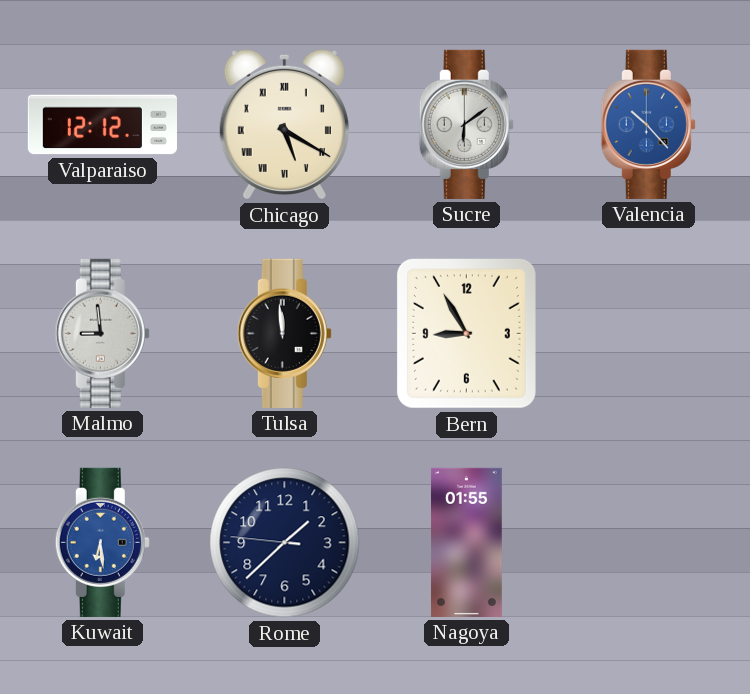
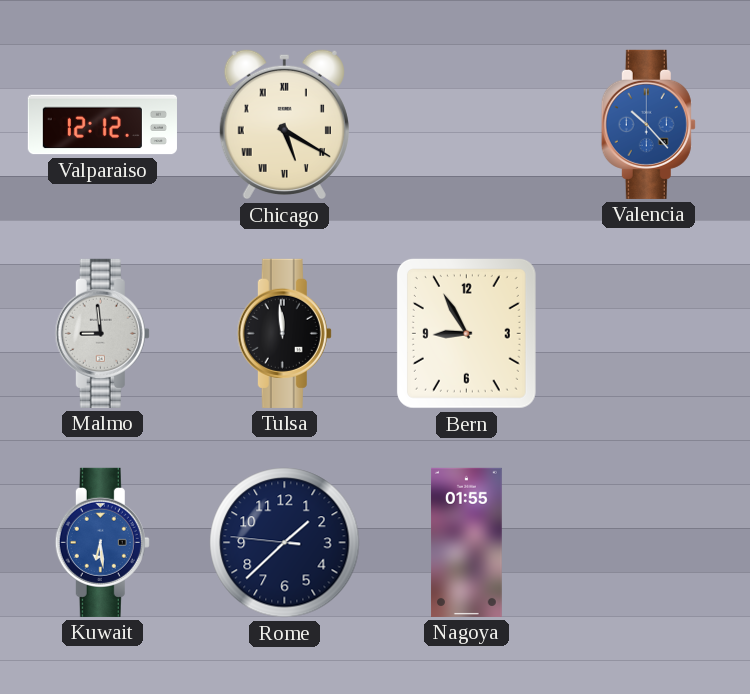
Sucre: 6:09 -> none
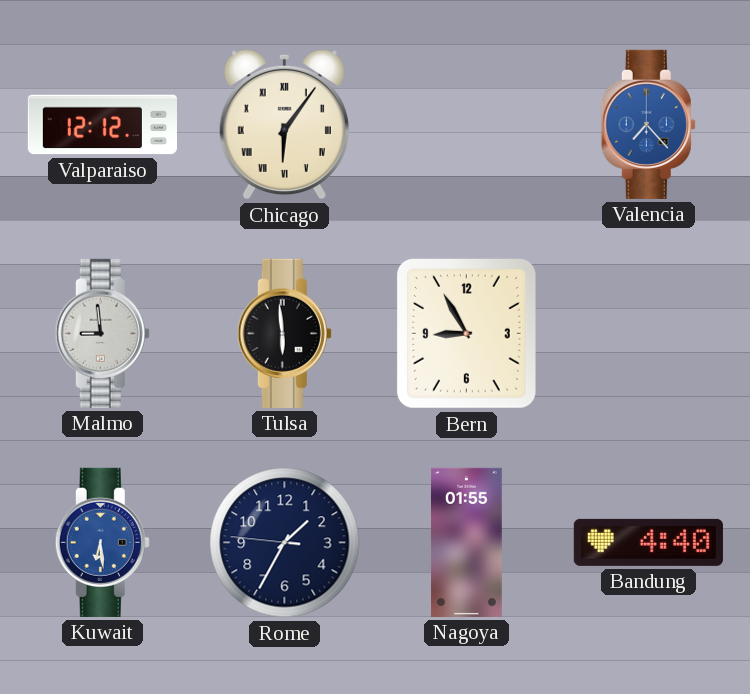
Chicago: 5:20 -> 6:06
Valencia: 10:23 -> 7:23
Tulsa: 11:59 -> 5:59
Rome: 1:37 -> 1:34
Bandung: none -> 4:40
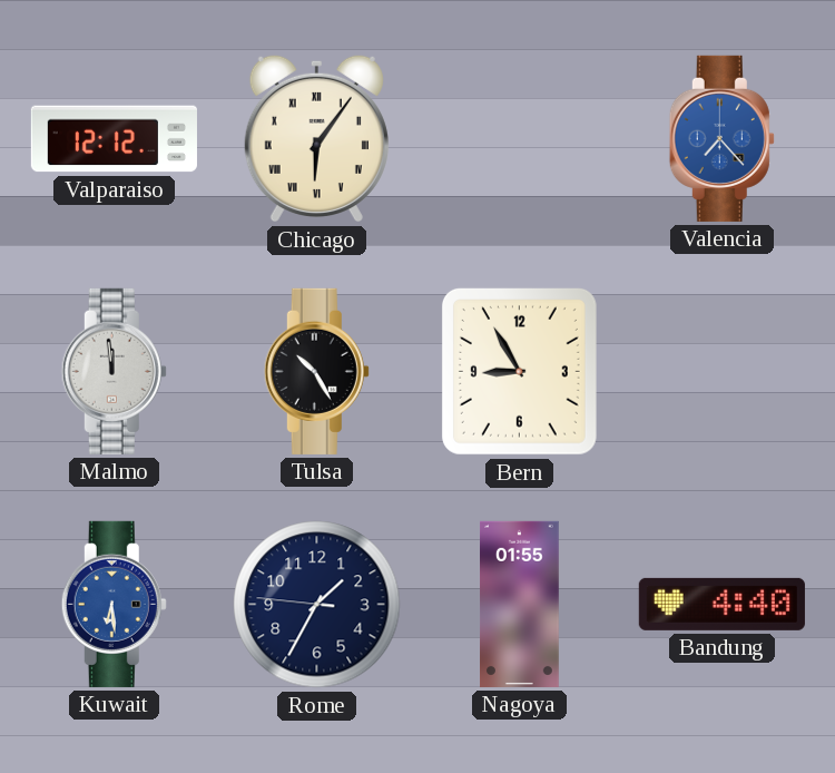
Malmo: 8:59 -> 11:59
Tulsa: 5:59 -> 10:25
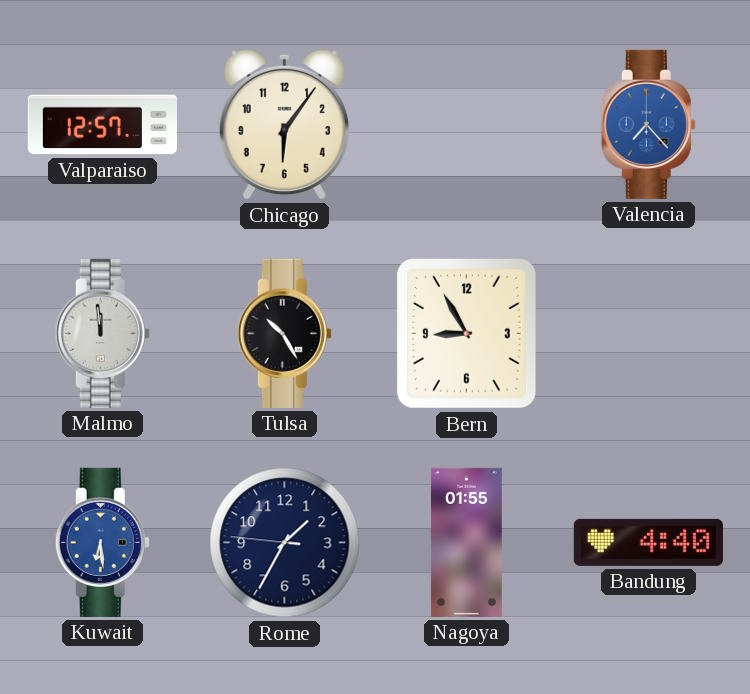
Valparaiso: 12:12 -> 12:57
Chicago numerals: Roman -> Arabic
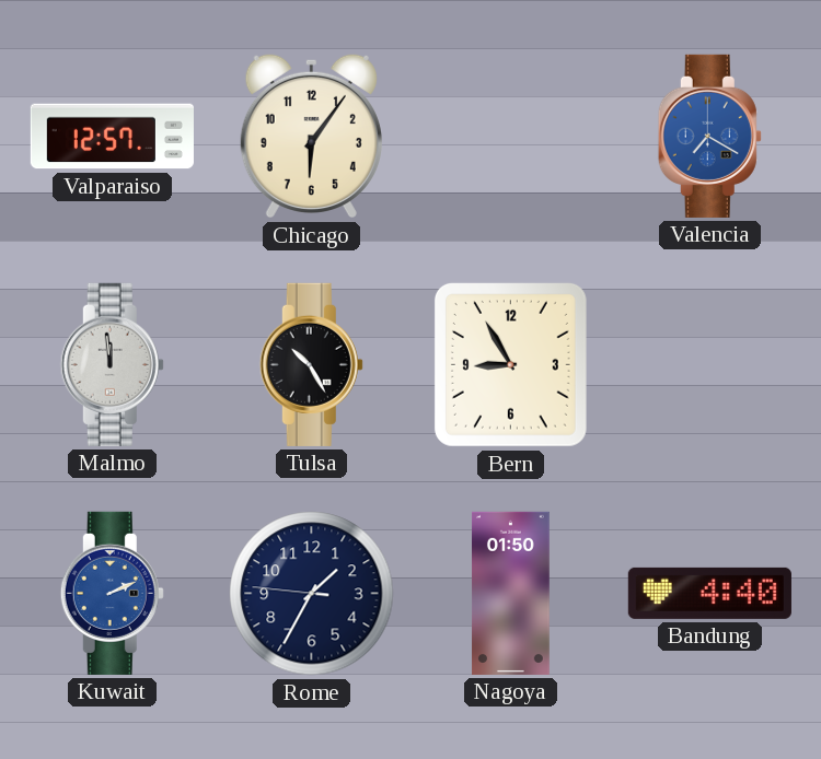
Valencia: 7:23 -> 7:20
Kuwait: 6:29 -> 2:11
Nagoya: 01:55 -> 01:50
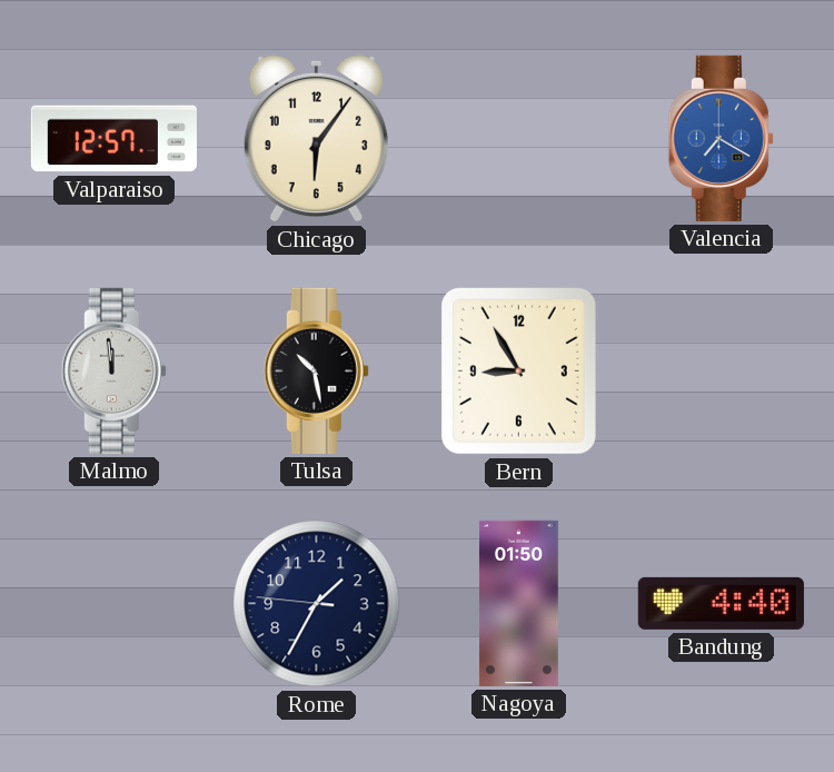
Tulsa: 10:25 -> 10:28
Kuwait: 2:11 -> none
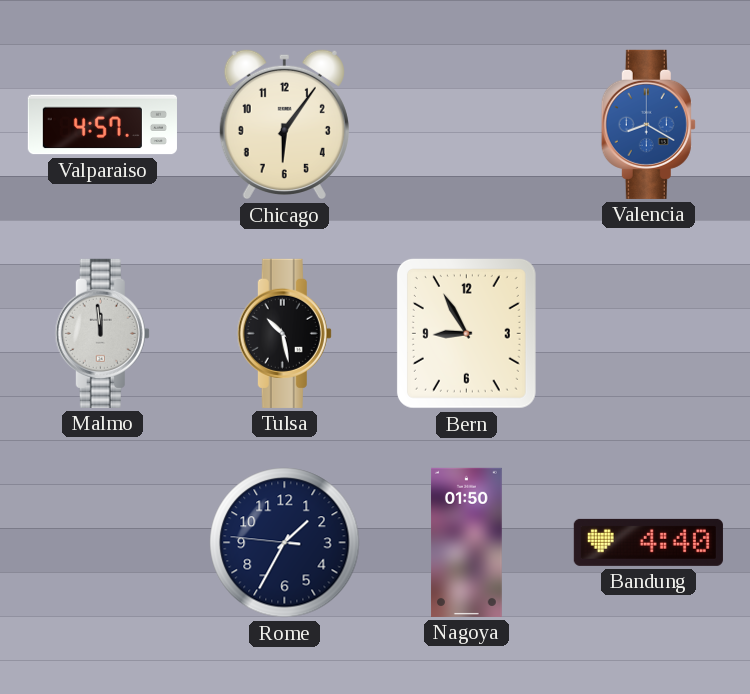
Valparaiso: 12:57 -> 4:57
Valencia: 7:20 -> 8:20
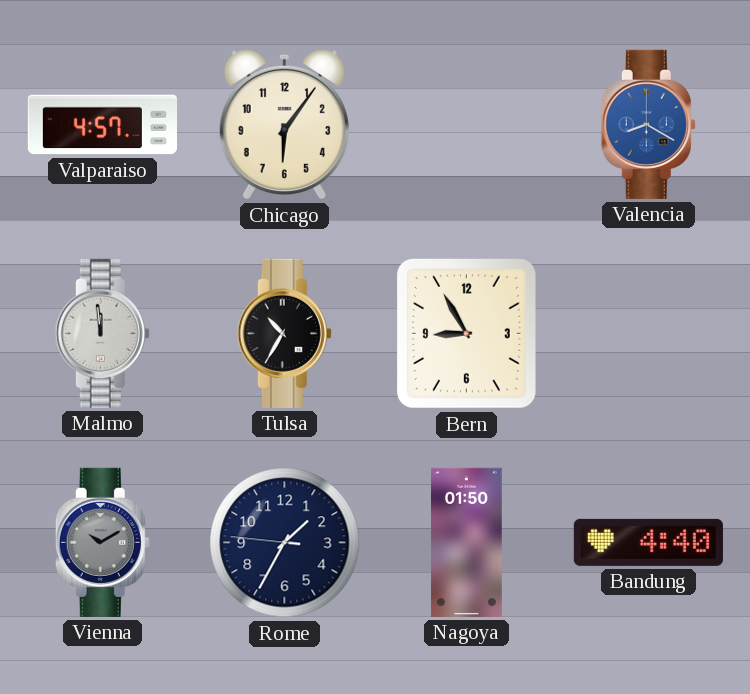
Tulsa: 10:28 -> 10:35
Vienna: none -> 10:10
